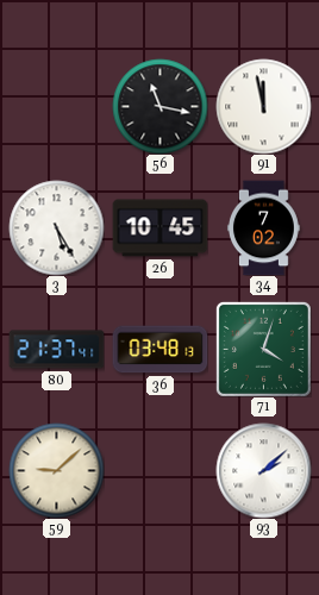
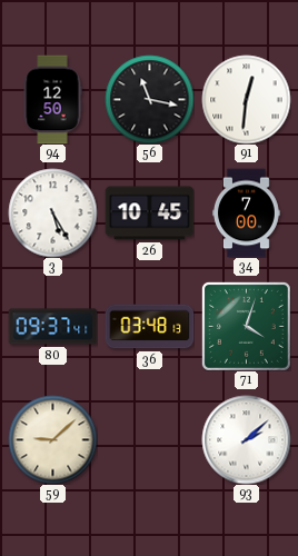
94: none -> 12:50
91: 11:58 -> 12:31
34: 7:02 -> 7:00
80: 21:37 -> 09:37
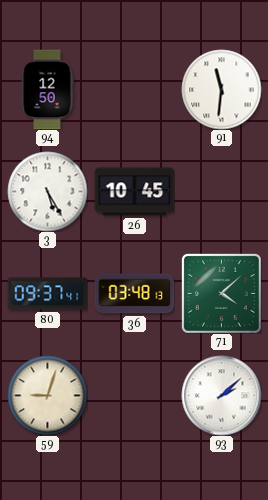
56: 11:17 -> none
91: 12:31 -> 11:31
34: 7:00 -> none
71: 4:03 -> 4:08
59: 9:08 -> 9:03
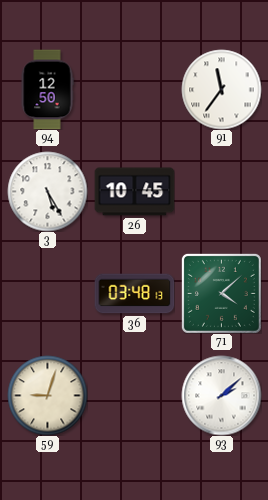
91: 11:31 -> 11:36
80: 09:37 -> none
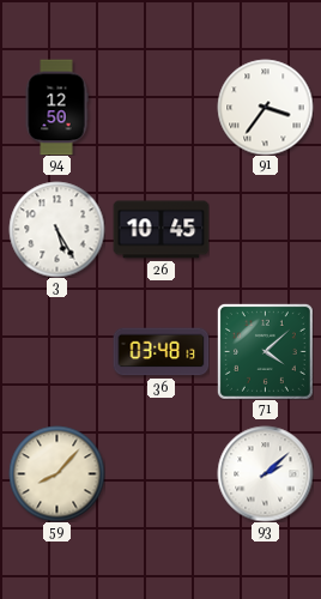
91: 11:36 -> 3:36
59: 9:03 -> 8:07
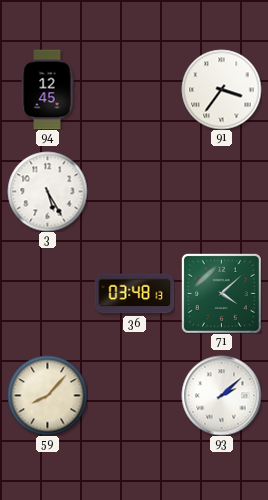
94: 12:50 -> 12:45
26: 10:45 -> none
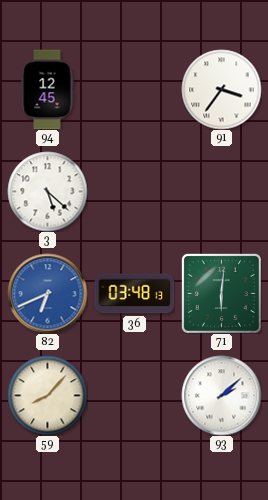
3: 5:25 -> 5:22
82: none -> 6:41
71: 4:08 -> 6:01
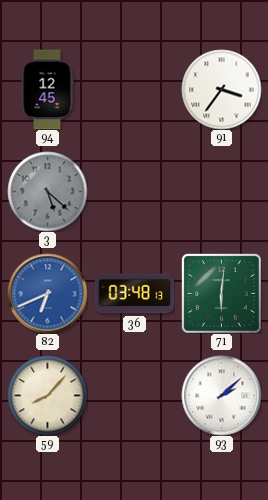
3 dial: white -> grey
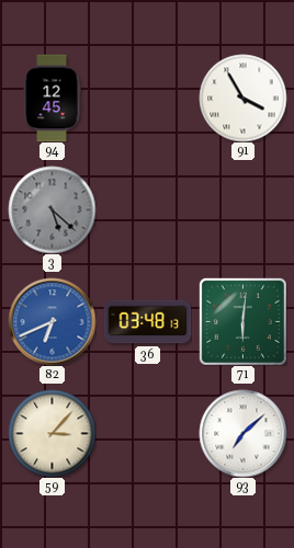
91: 3:36 -> 3:55
59: 8:07 -> 3:07
93: 2:08 -> 7:08
